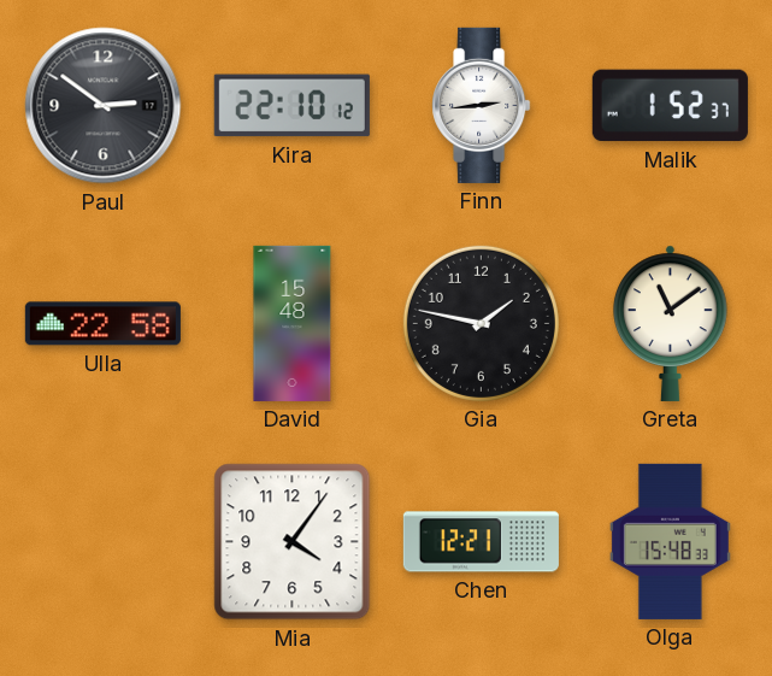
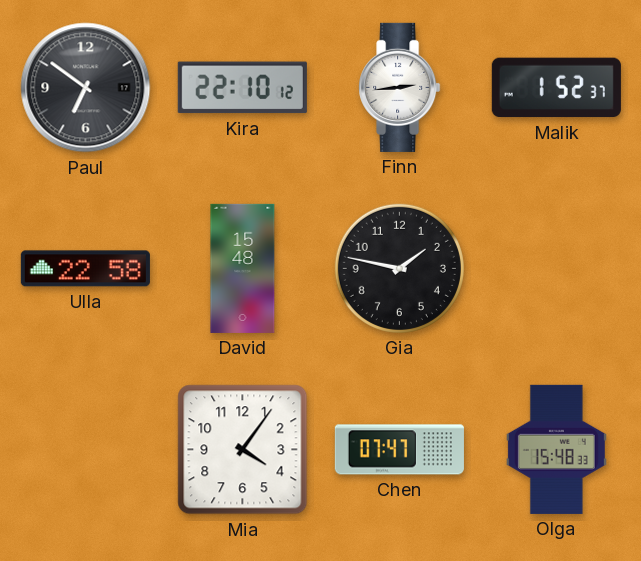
Paul: 2:51 -> 6:51
Greta: 11:09 -> none
Chen: 12:21 -> 07:47
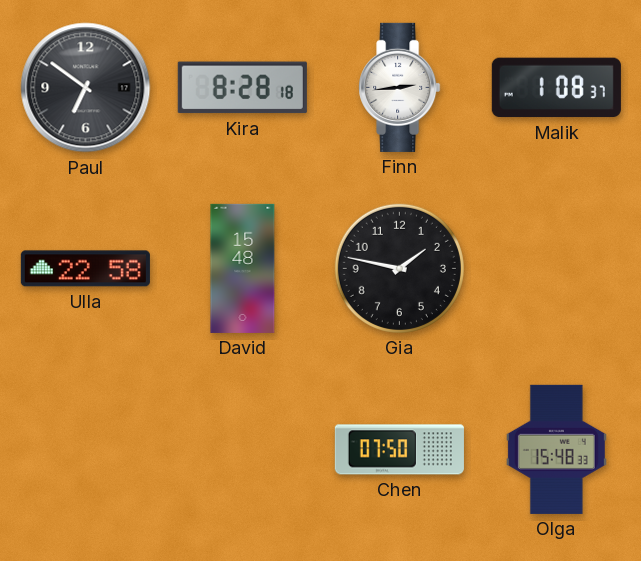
Kira: 22:10 -> 8:28
Malik: 1:52 -> 1:08
Mia: 4:06 -> none
Chen: 07:47 -> 07:50
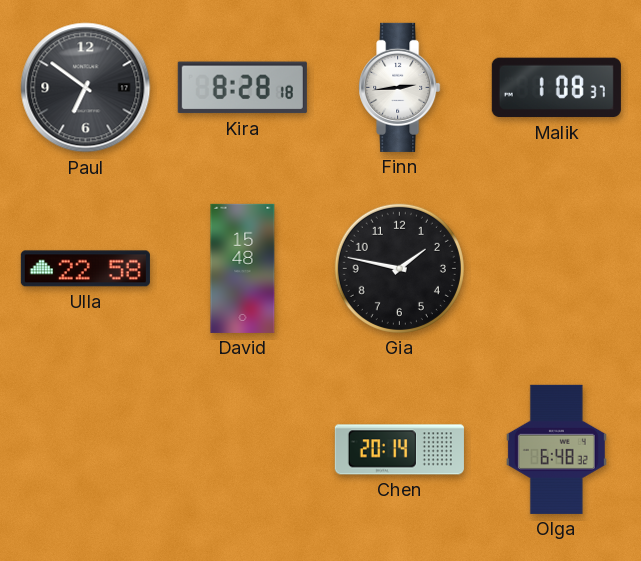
Chen: 07:50 -> 20:14
Olga: 15:48 -> 6:48
